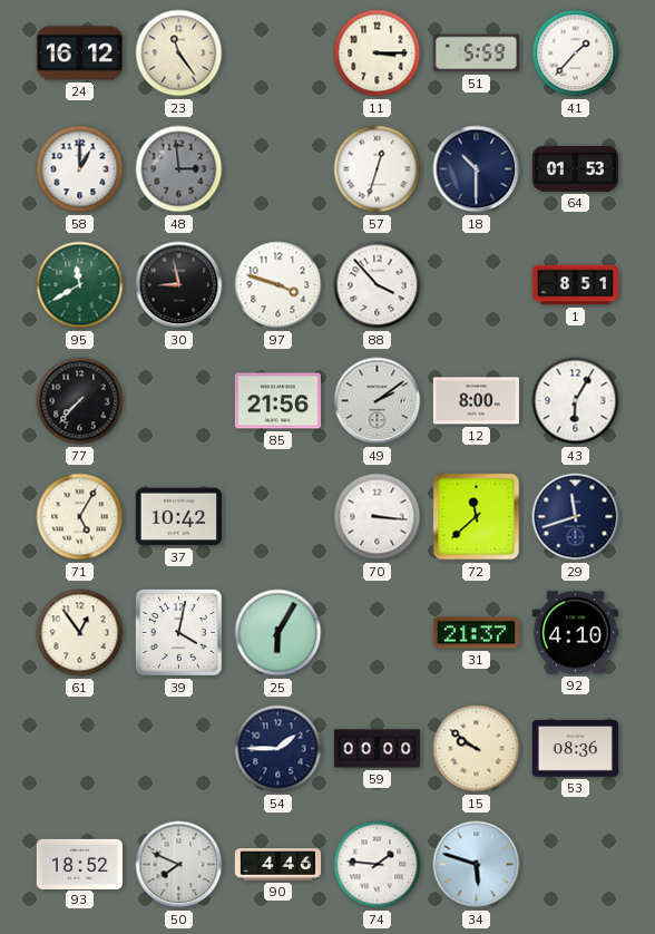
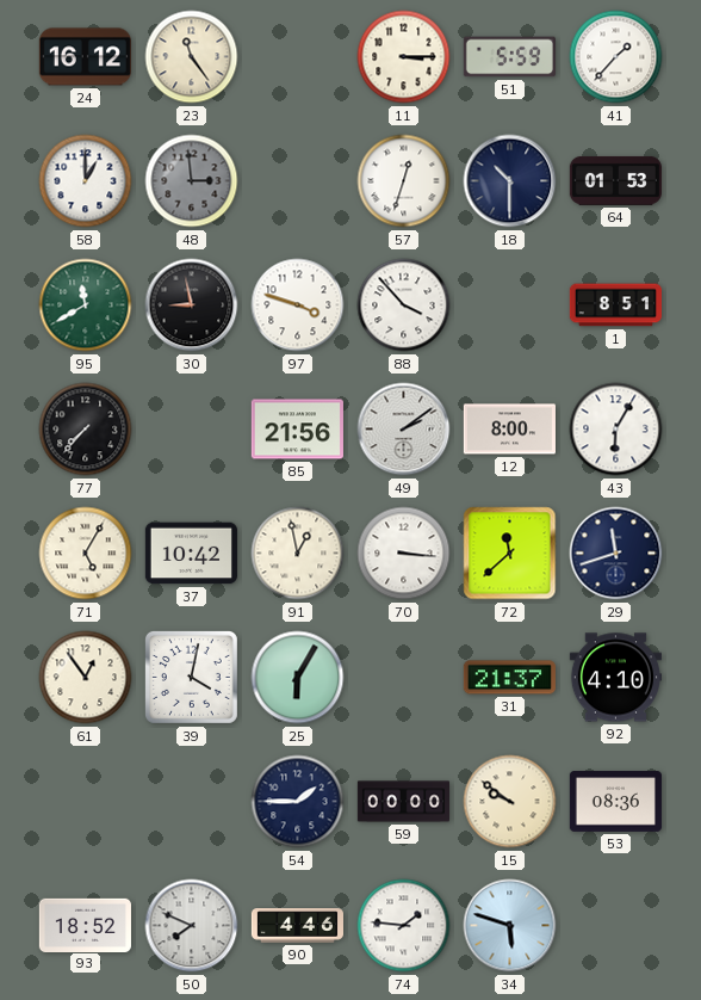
91: none -> 12:58
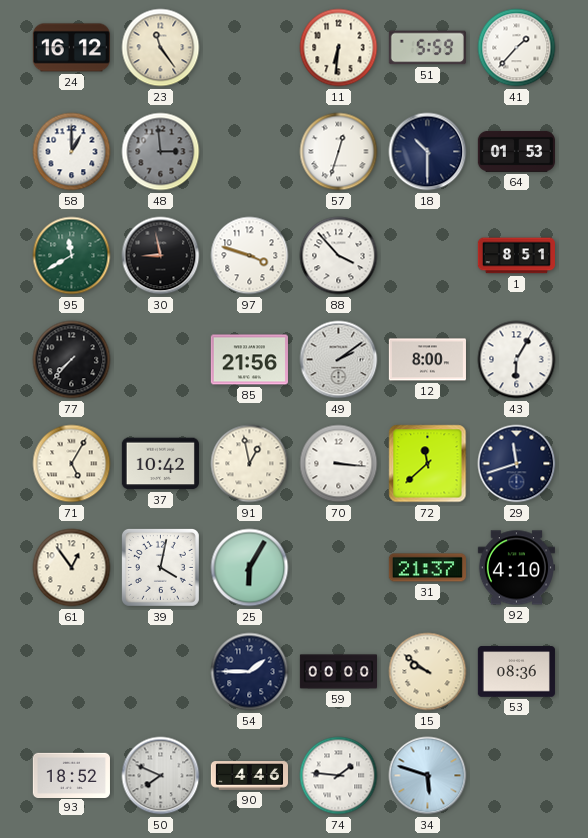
11: 3:15 -> 6:31
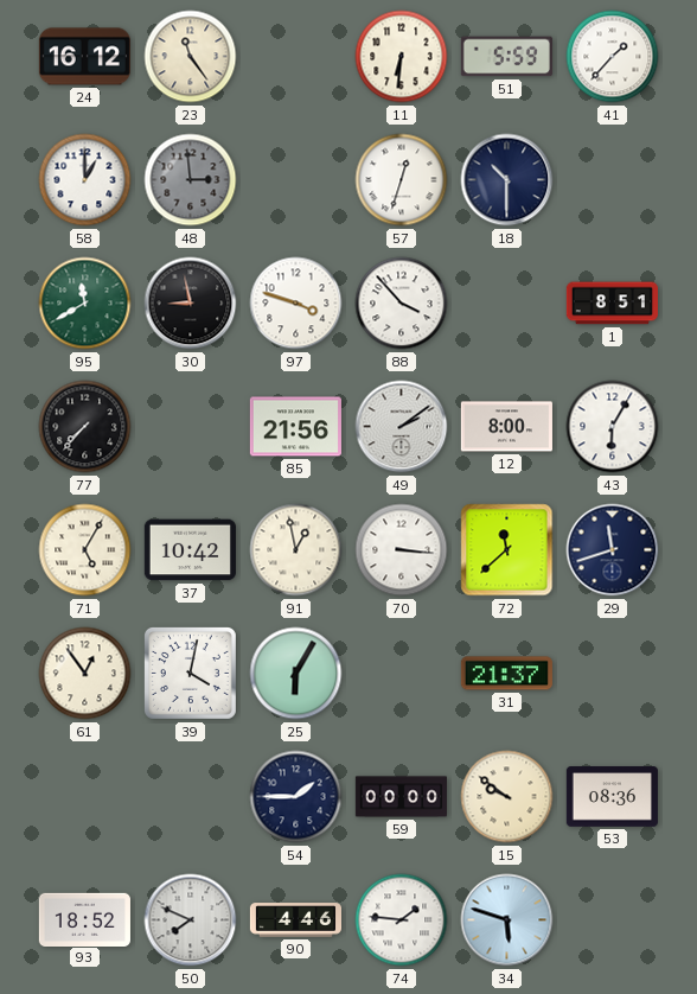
64: 01:53 -> none
92: 4:10 -> none
